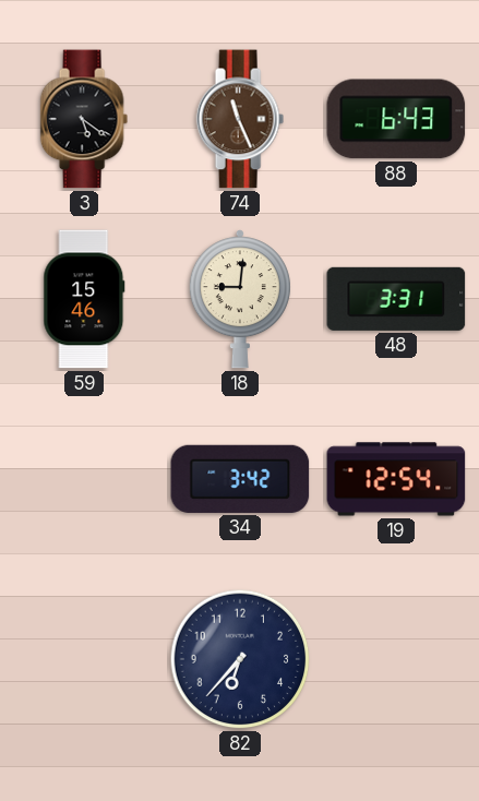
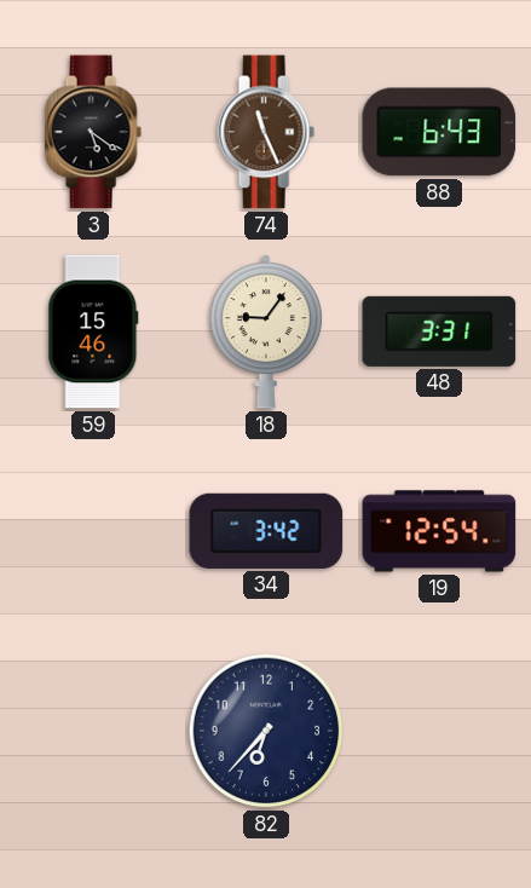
18: 9:01 -> 9:06
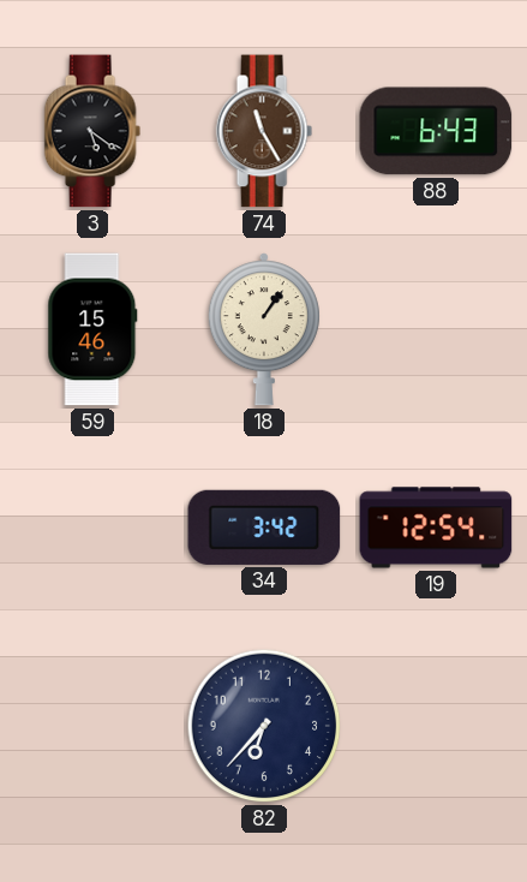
74: 11:26 -> 11:25
18: 9:06 -> 1:06
48: 3:31 -> none
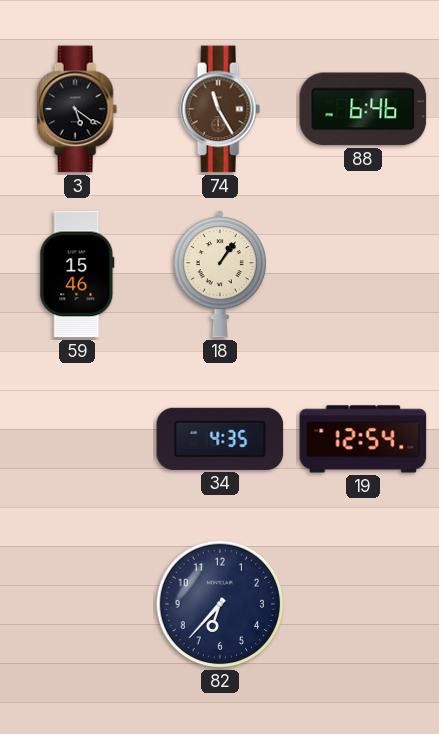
88: 6:43 -> 6:46
34: 3:42 -> 4:35
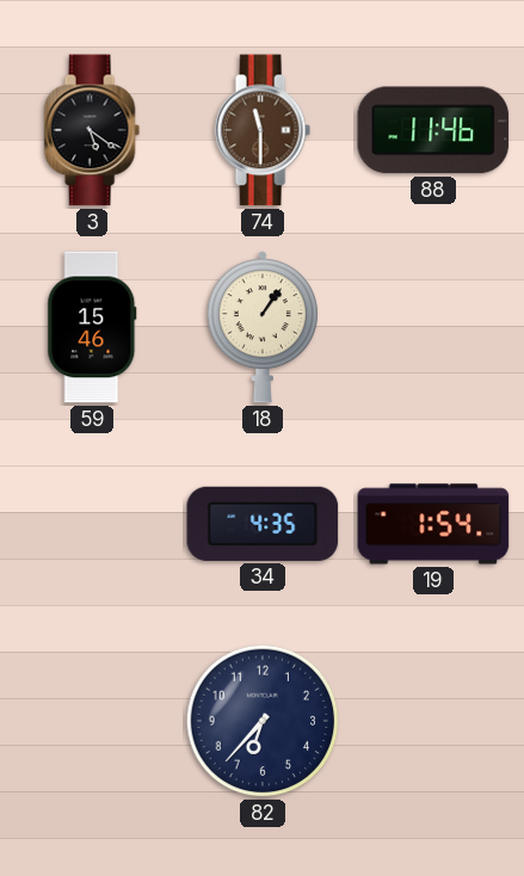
74: 11:25 -> 11:30
88: 6:46 -> 11:46
19: 12:54 -> 1:54
